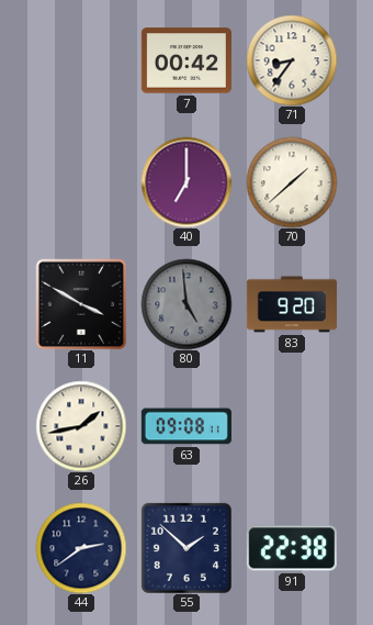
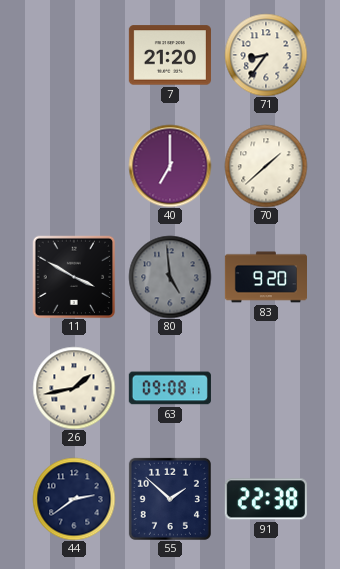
7: 00:42 -> 21:20
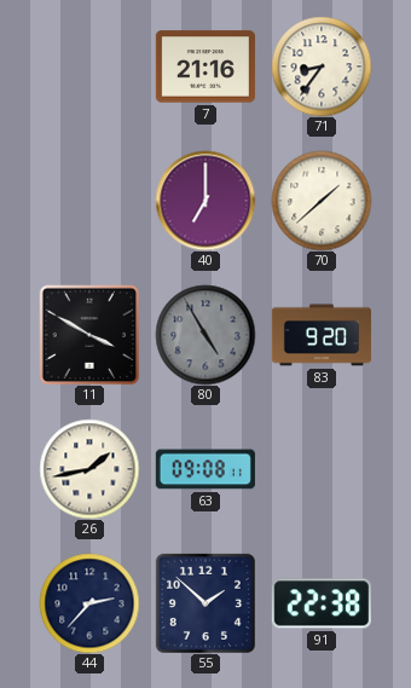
7: 21:20 -> 21:16
80: 4:59 -> 4:55
44: 2:39 -> 2:37
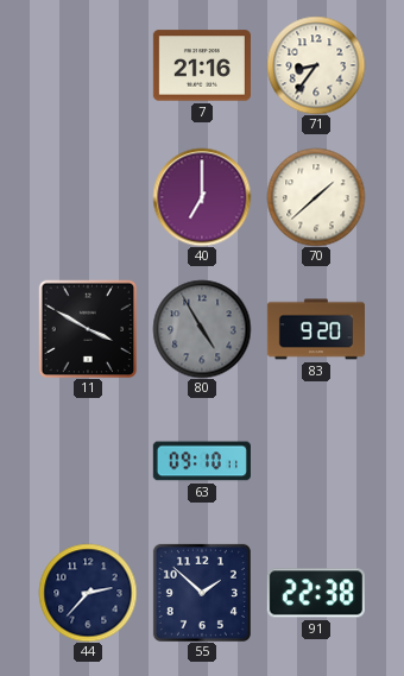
26: 1:43 -> none
63: 09:08 -> 09:10
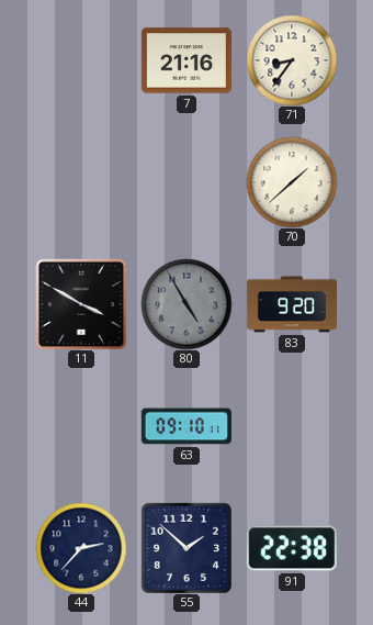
40: 7:00 -> none
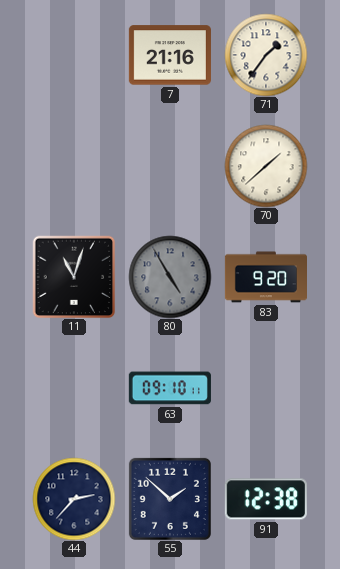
71: 8:36 -> 1:36
11: 3:50 -> 11:03
91: 22:38 -> 12:38
